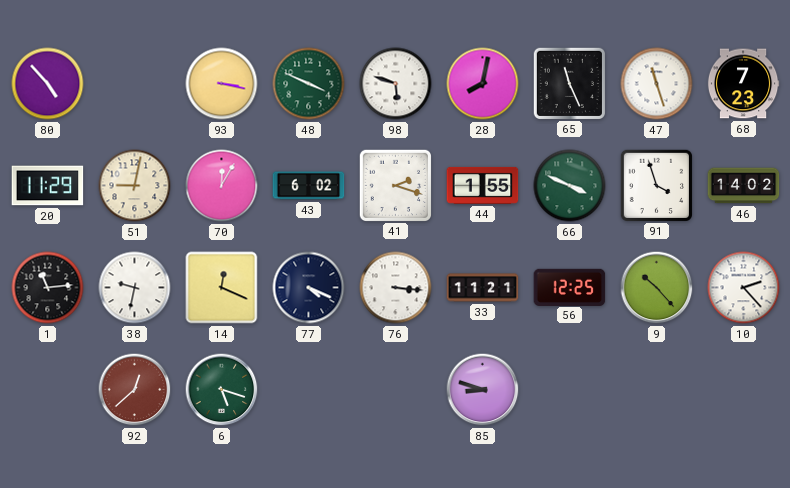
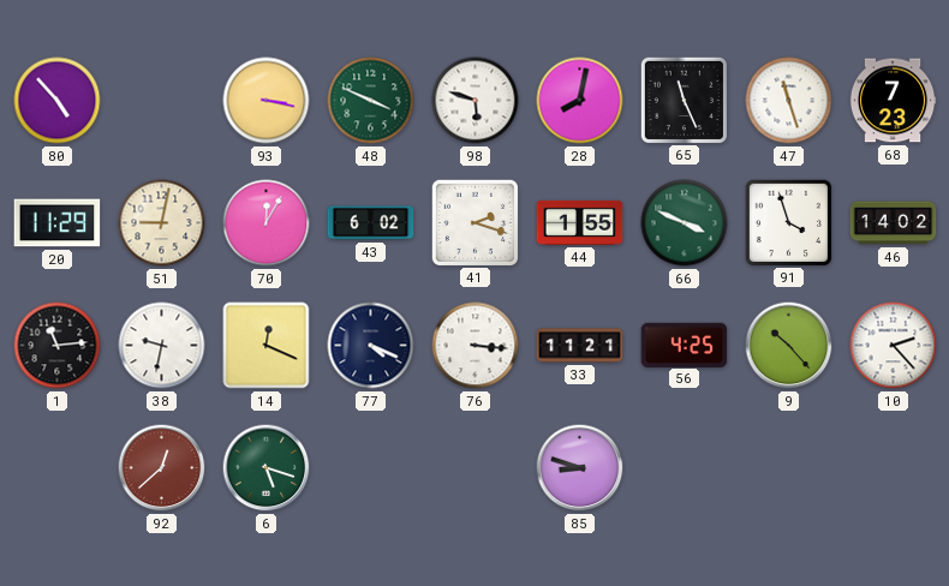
56: 12:25 -> 4:25
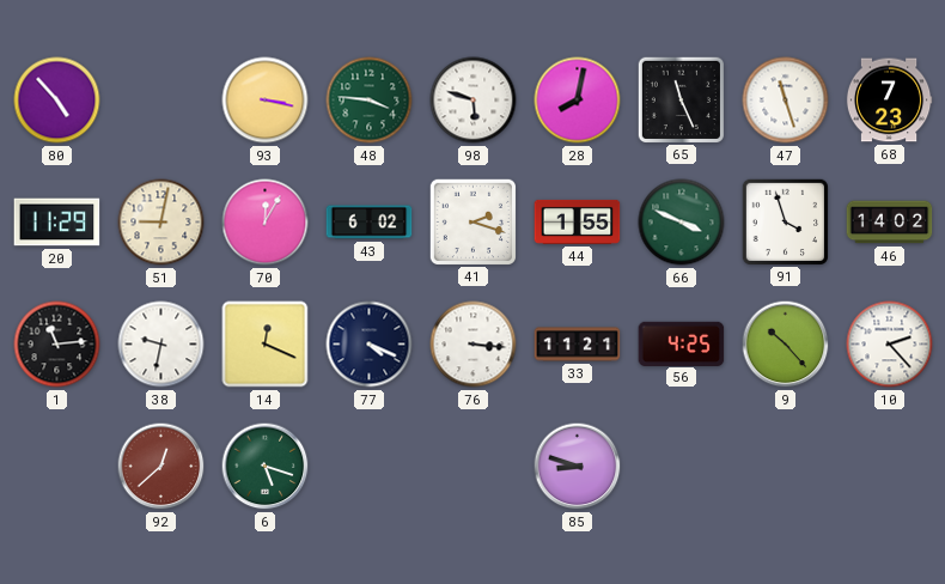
48: 3:49 -> 3:46
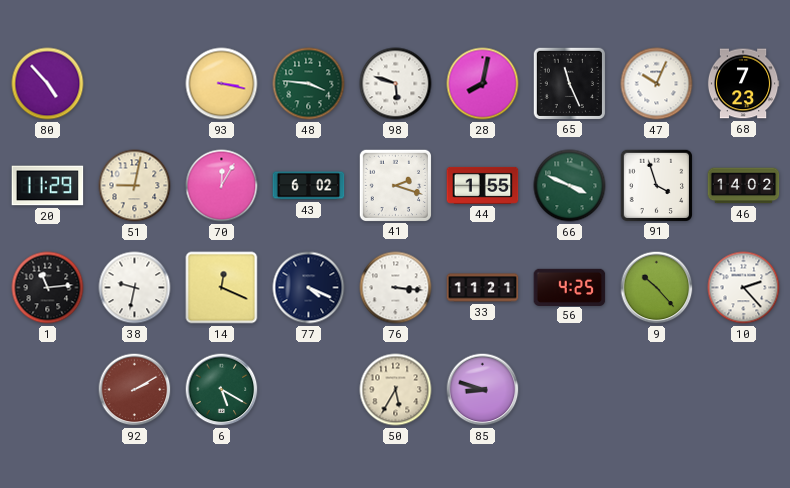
47: 11:27 -> 10:04
92: 12:38 -> 2:10
6: 5:18 -> 5:20
50: none -> 5:35
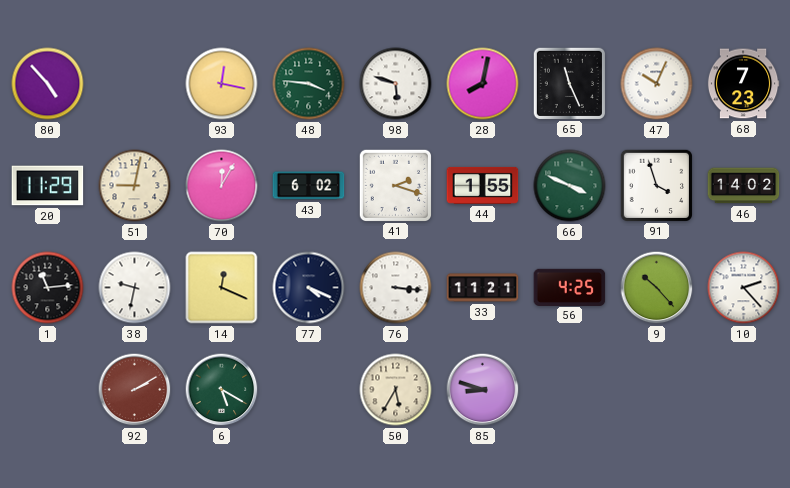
93: 3:17 -> 12:17
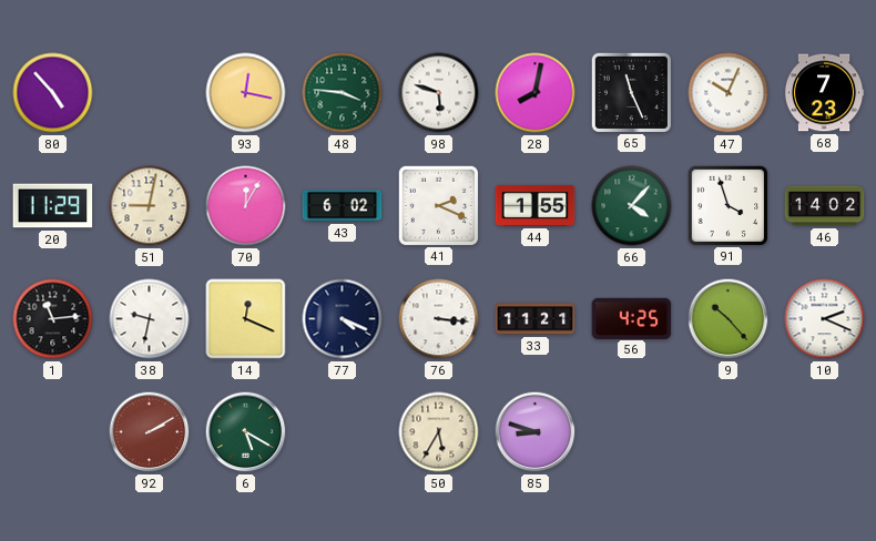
41: 2:18 -> 2:19
66: 3:49 -> 4:07
10: 2:23 -> 2:19
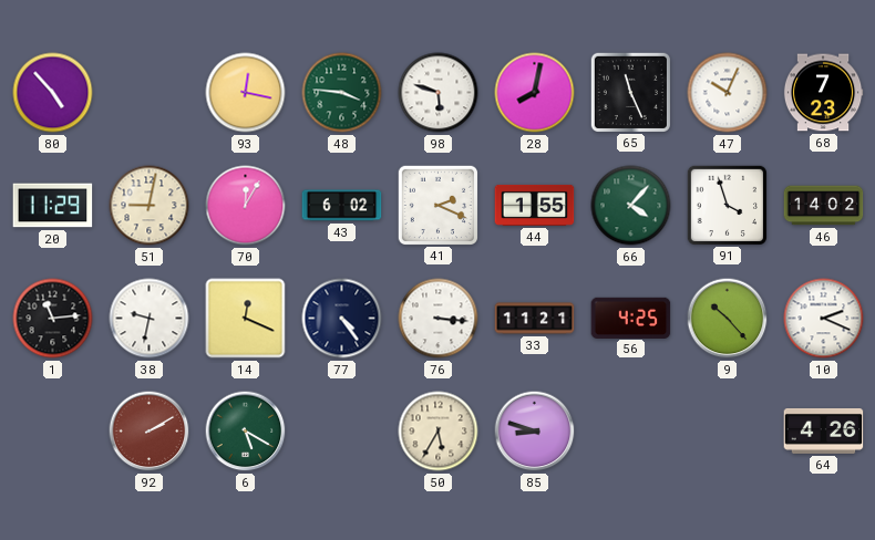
77: 4:19 -> 4:24
64: none -> 4:26
